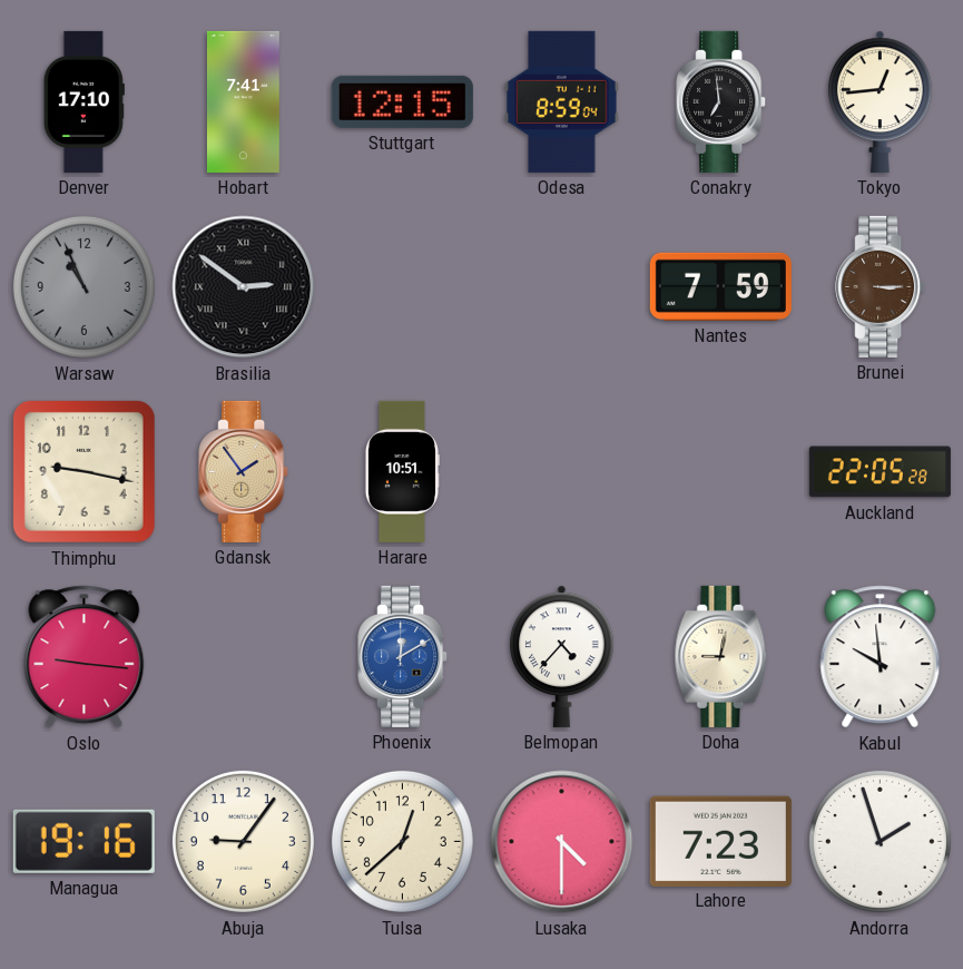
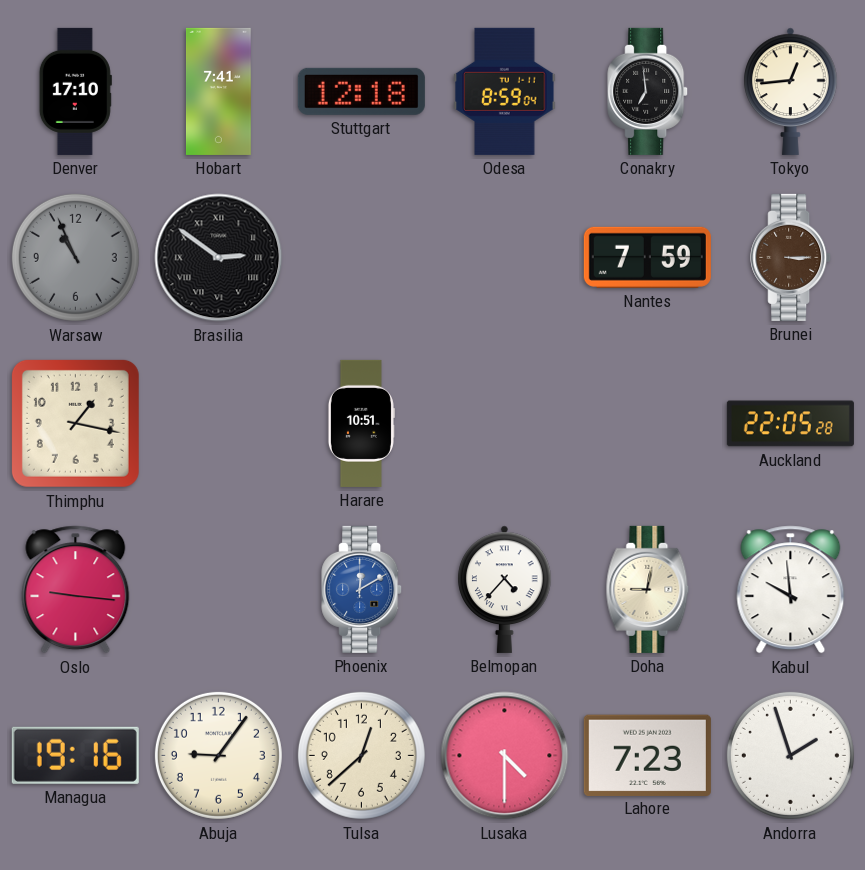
Stuttgart: 12:15 -> 12:18
Thimphu: 9:17 -> 1:17
Gdansk: 1:54 -> none
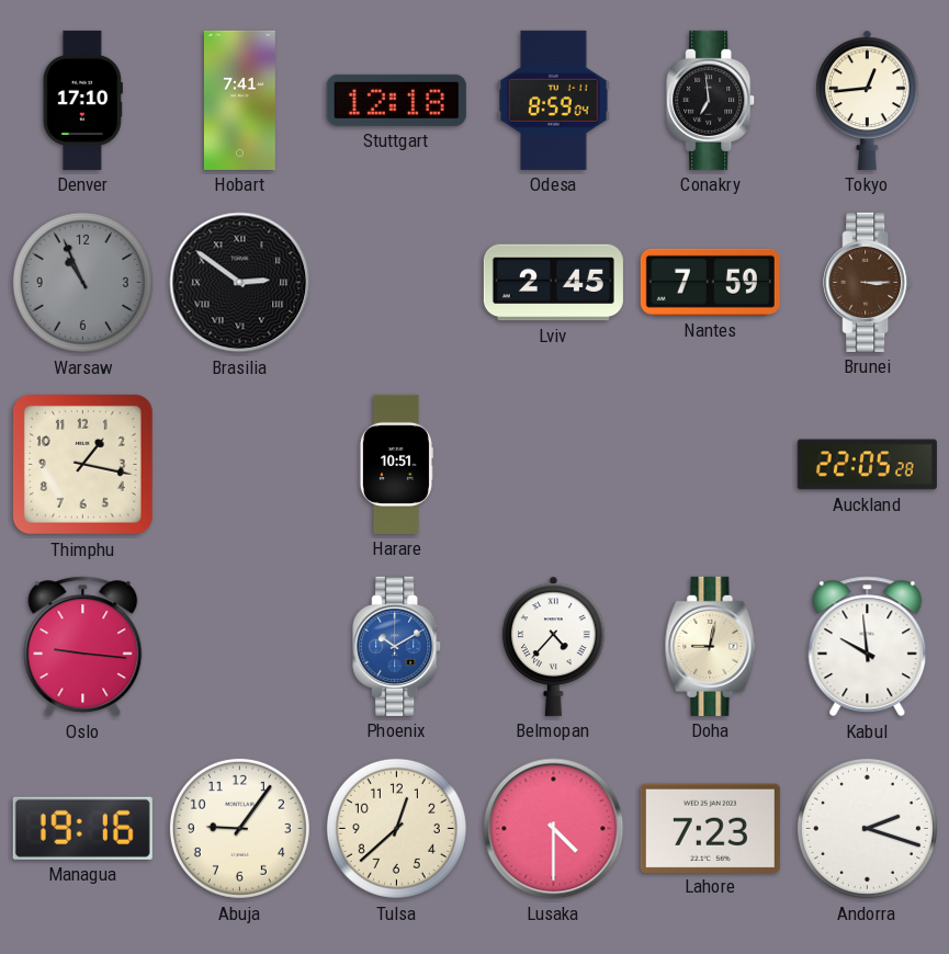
Lviv: none -> 2:45
Phoenix: 12:10 -> 10:10
Andorra: 1:57 -> 2:18
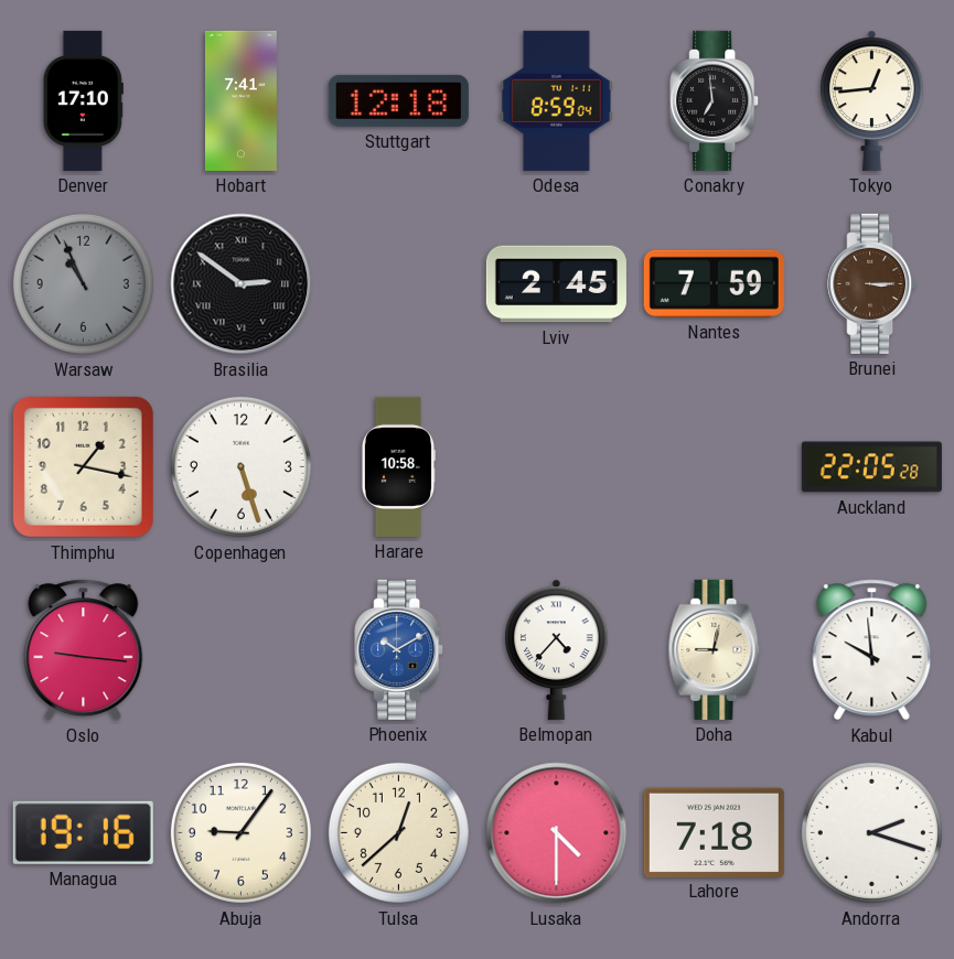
Copenhagen: none -> 5:27
Harare: 10:51 -> 10:58
Lahore: 7:23 -> 7:18
